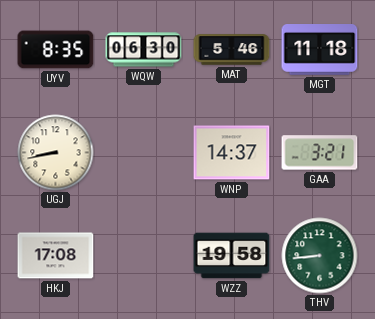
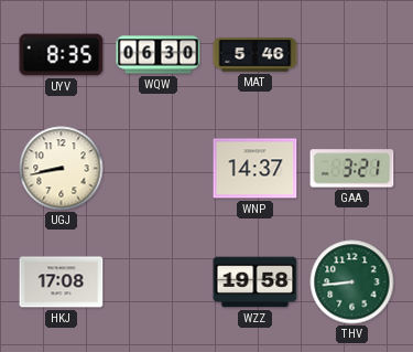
MGT: 11:18 -> none
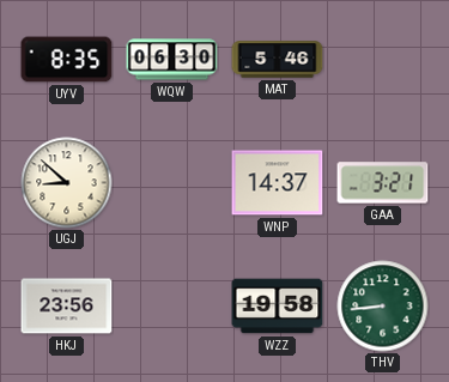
UGJ: 8:43 -> 8:52
HKJ: 17:08 -> 23:56
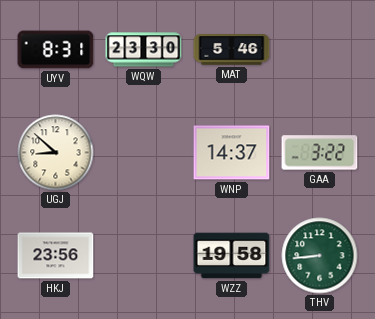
UYV: 8:35 -> 8:31
WQW: 06:30 -> 23:30
GAA: 3:21 -> 3:22
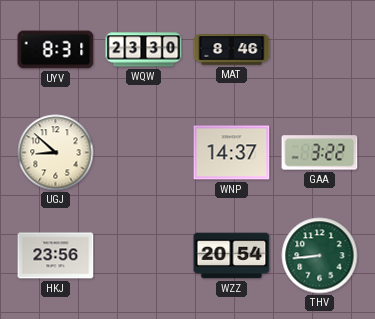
MAT: 5:46 -> 8:46
WZZ: 19:58 -> 20:54
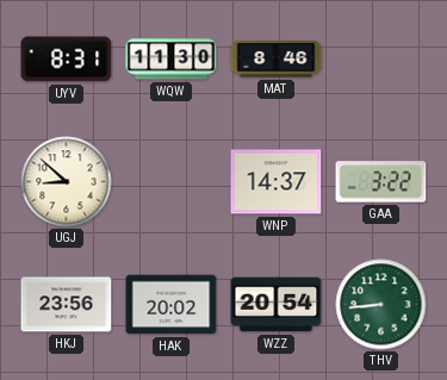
WQW: 23:30 -> 11:30
HAK: none -> 20:02
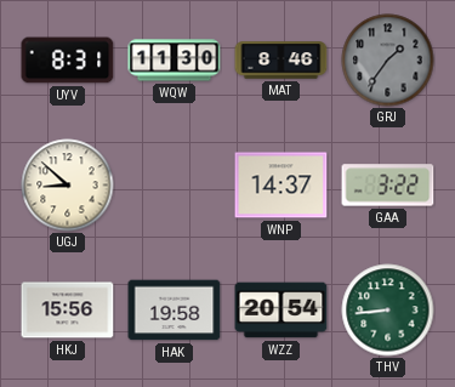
GRJ: none -> 1:36
HKJ: 23:56 -> 15:56
HAK: 20:02 -> 19:58
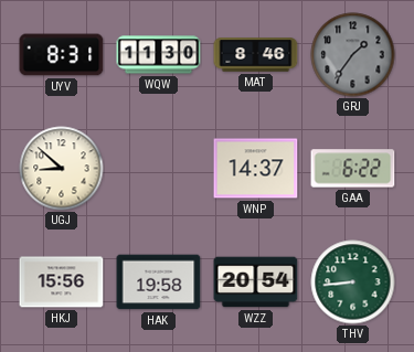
GAA: 3:22 -> 6:22
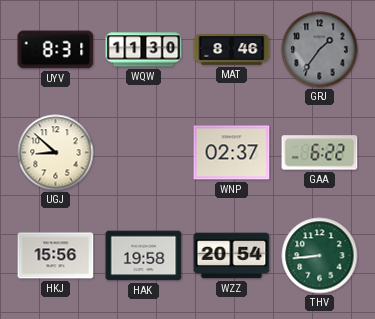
WNP: 14:37 -> 02:37
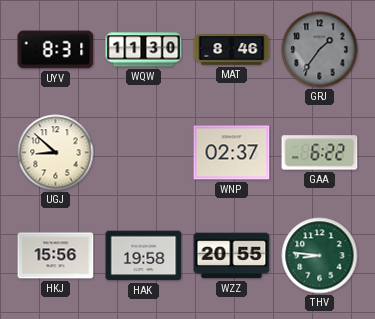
WZZ: 20:54 -> 20:55
THV: 8:44 -> 8:46
